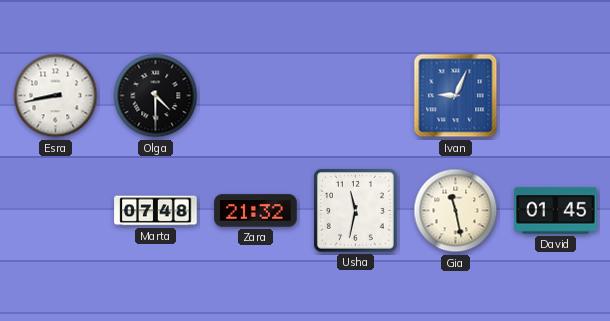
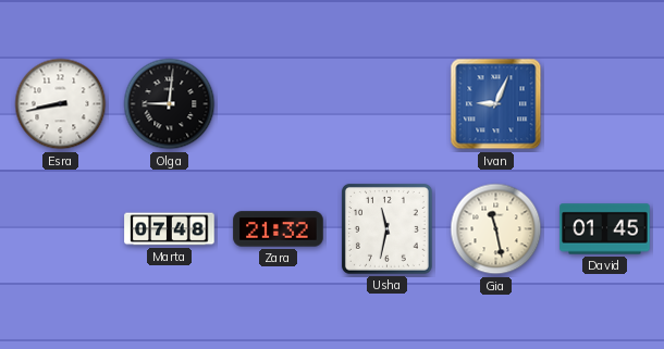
Olga: 4:30 -> 9:01
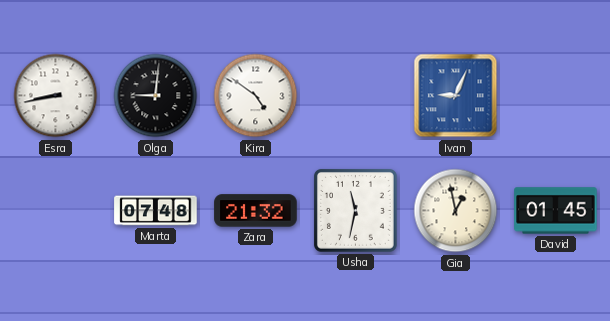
Kira: none -> 4:51
Gia: 11:28 -> 12:58
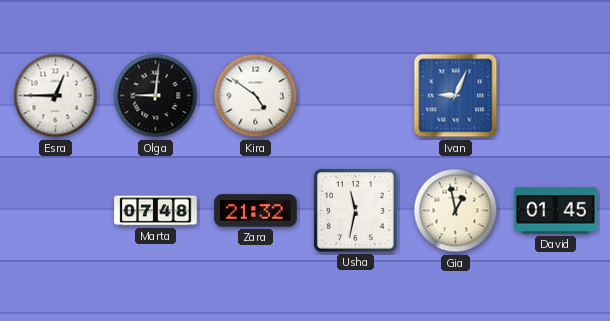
Esra: 8:43 -> 12:45
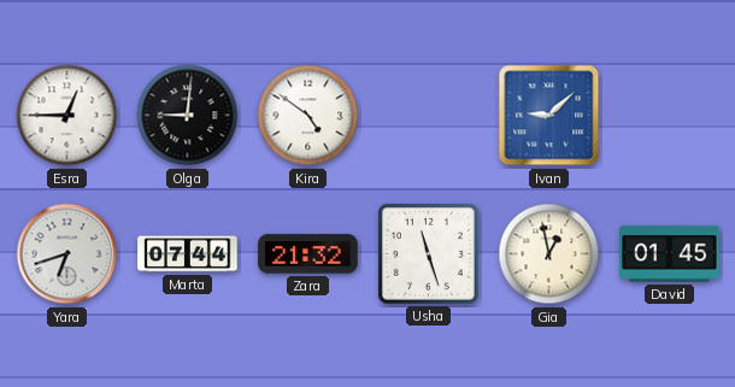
Ivan: 9:04 -> 9:08
Yara: none -> 6:42
Marta: 07:48 -> 07:44
Usha: 11:32 -> 11:27
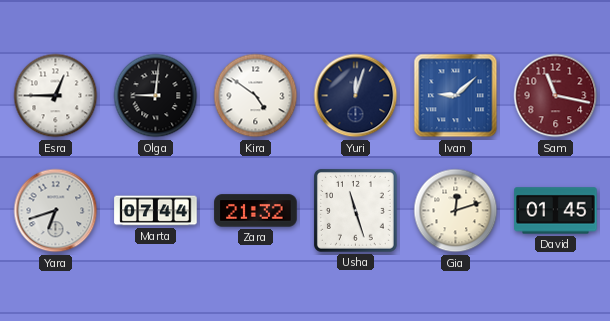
Yuri: none -> 12:03
Sam: none -> 11:17
Gia: 12:58 -> 12:12
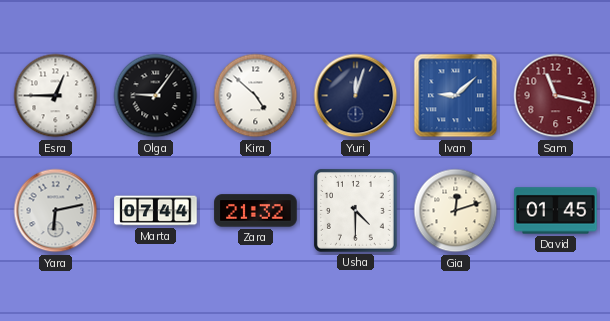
Olga: 9:01 -> 9:06
Kira: 4:51 -> 4:52
Yara: 6:42 -> 6:13
Usha: 11:27 -> 4:30
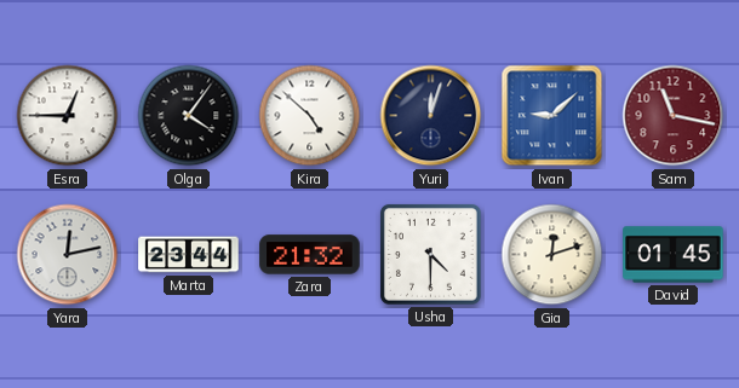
Olga: 9:06 -> 4:06
Yara: 6:13 -> 12:13
Marta: 07:44 -> 23:44
